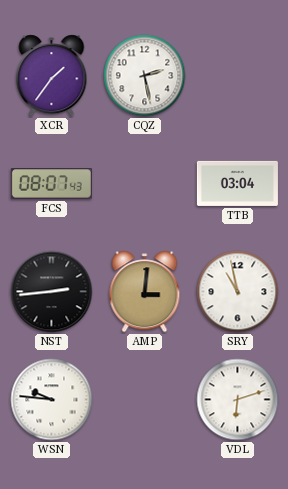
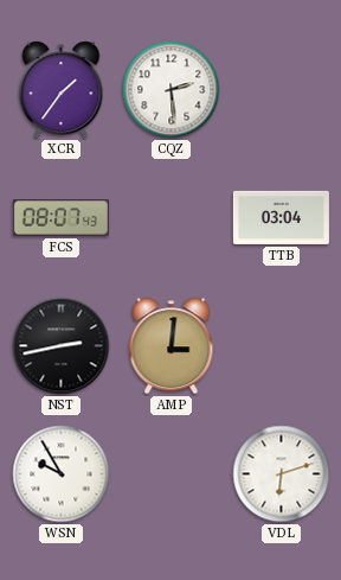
CQZ: 2:28 -> 2:29
NST: 2:44 -> 2:43
SRY: 10:58 -> none
WSN: 9:46 -> 9:55
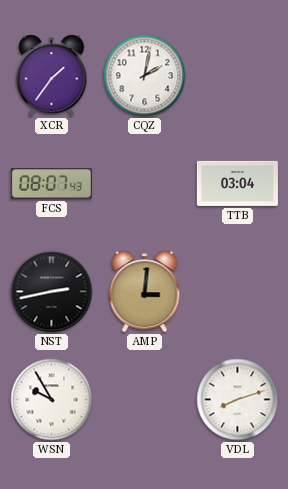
CQZ: 2:29 -> 2:02
VDL: 6:12 -> 8:12
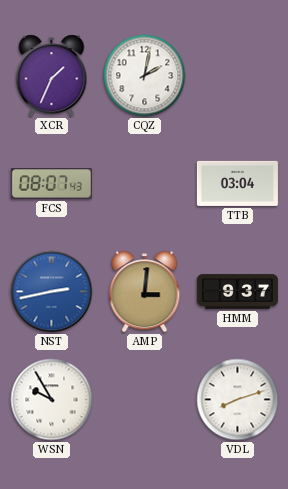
XCR: 1:36 -> 1:34
NST dial: black -> blue
HMM: none -> 9:37
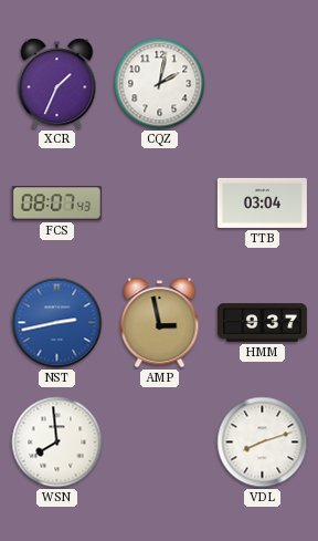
AMP: 3:01 -> 2:58
WSN: 9:55 -> 7:59
